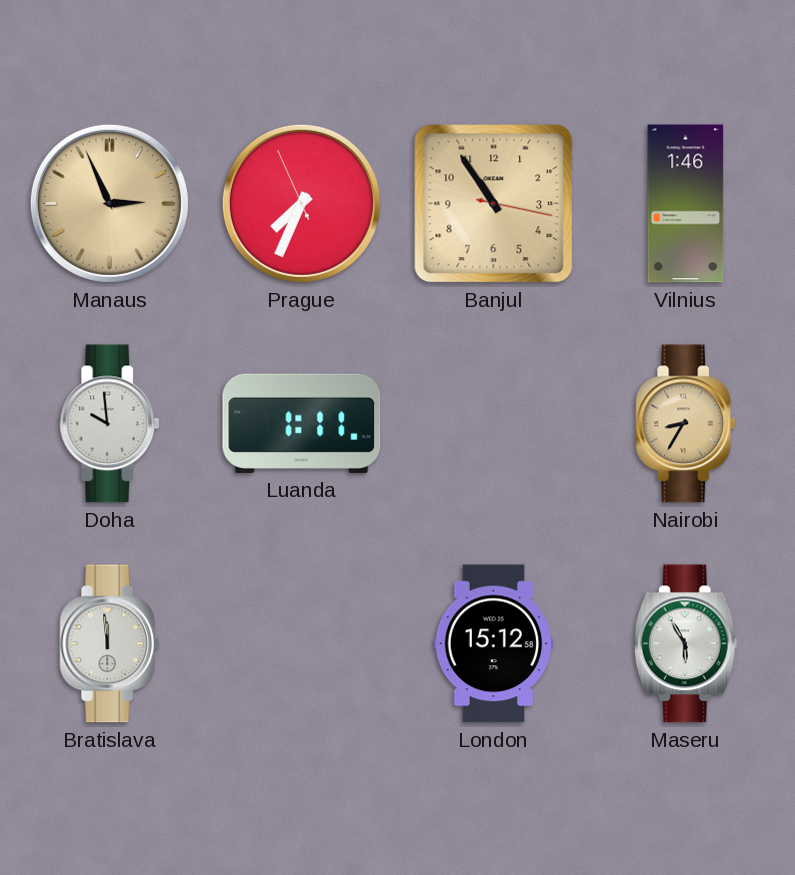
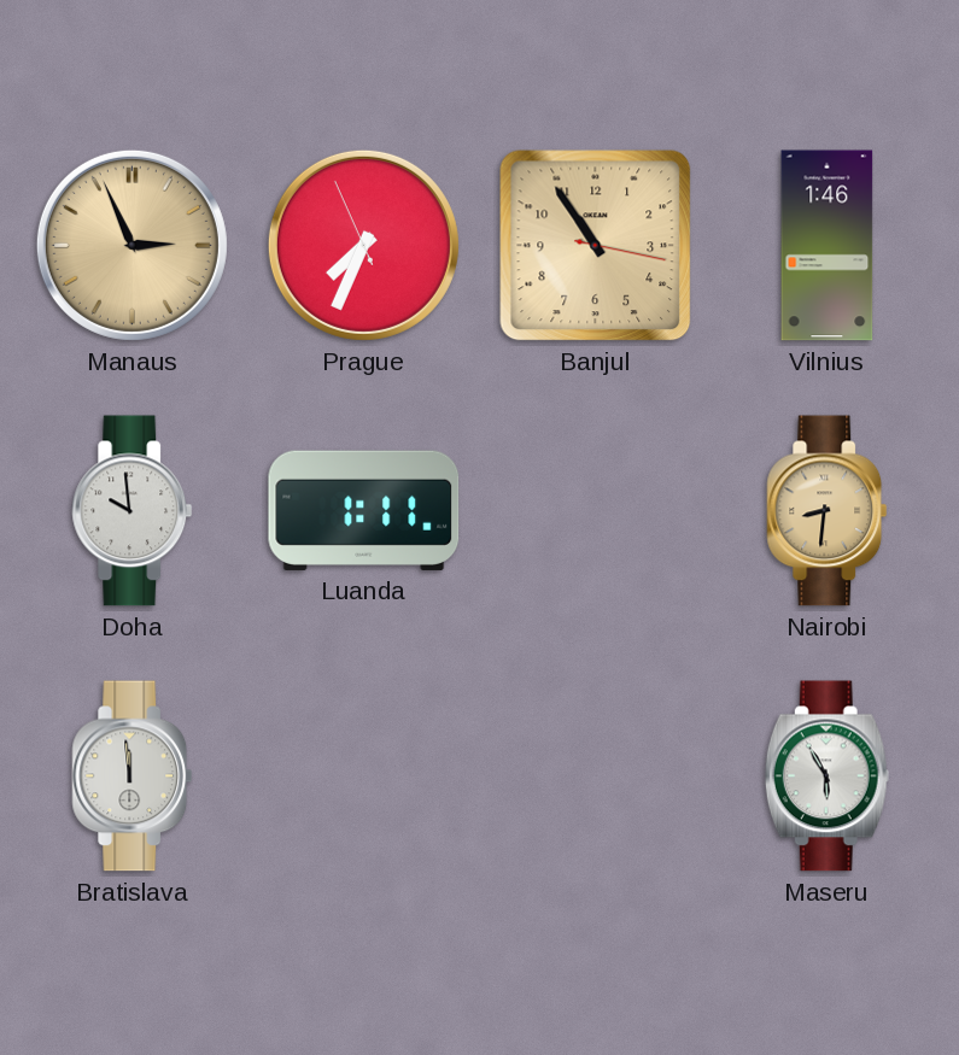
Nairobi: 8:35 -> 8:31
London: 15:12 -> none
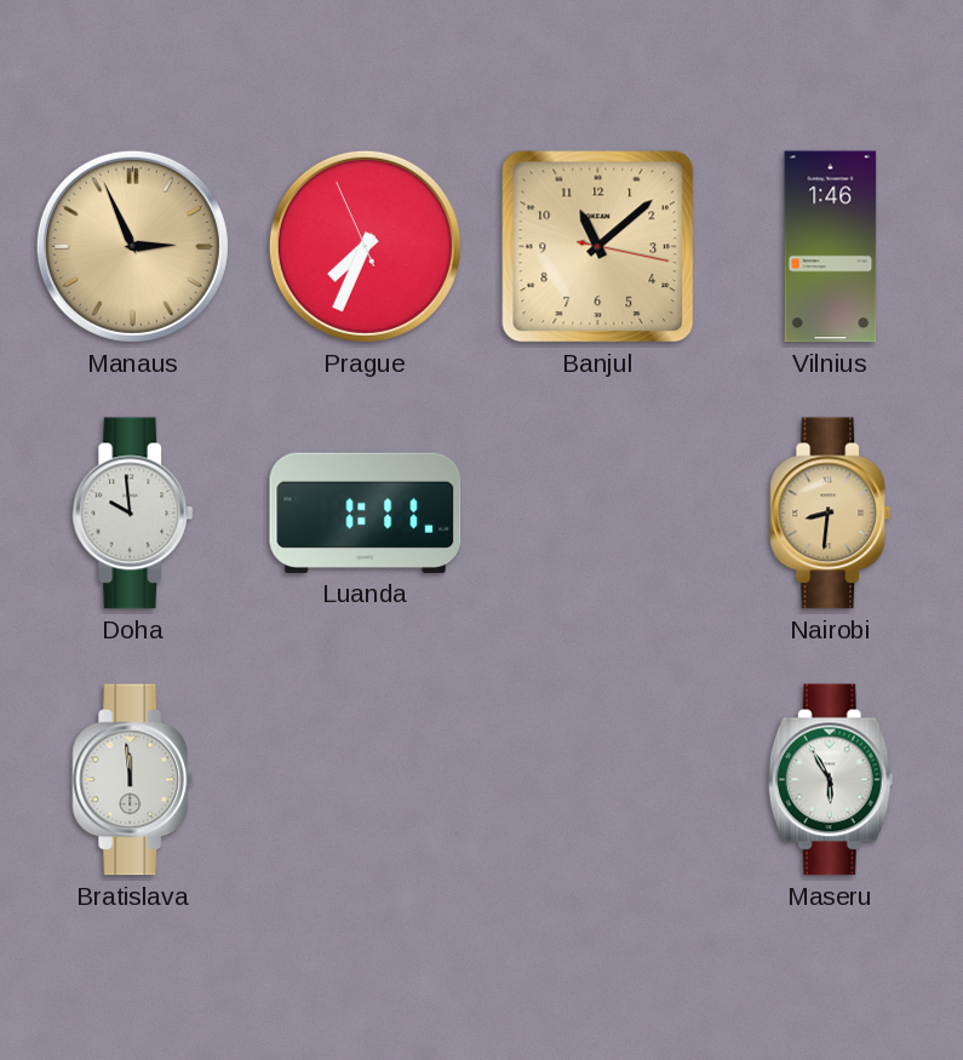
Banjul: 10:54 -> 11:08
